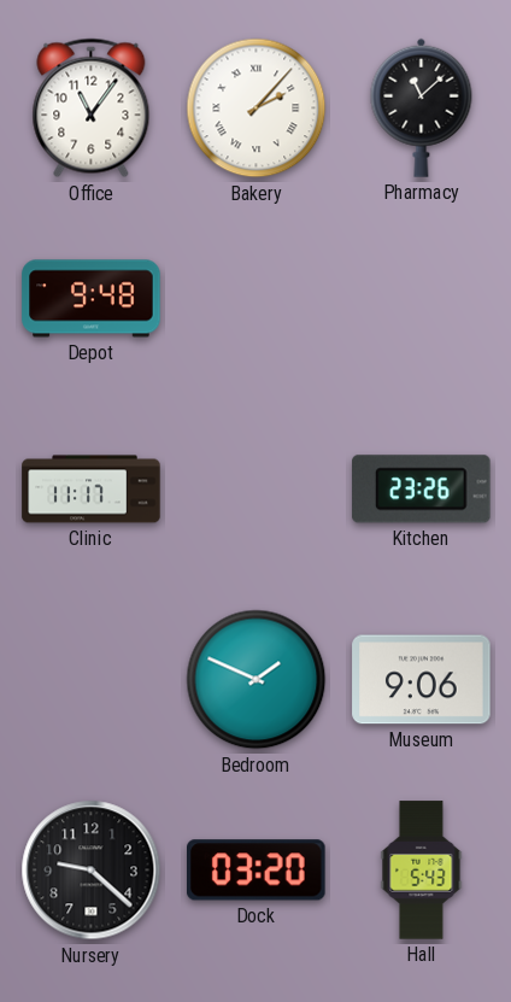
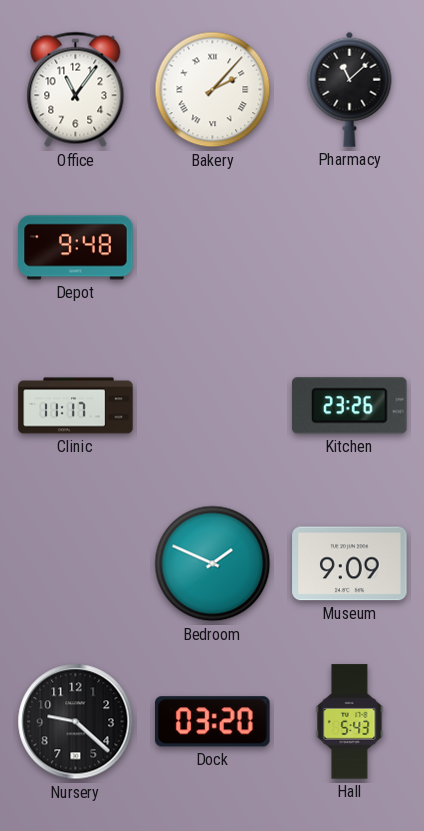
Museum: 9:06 -> 9:09
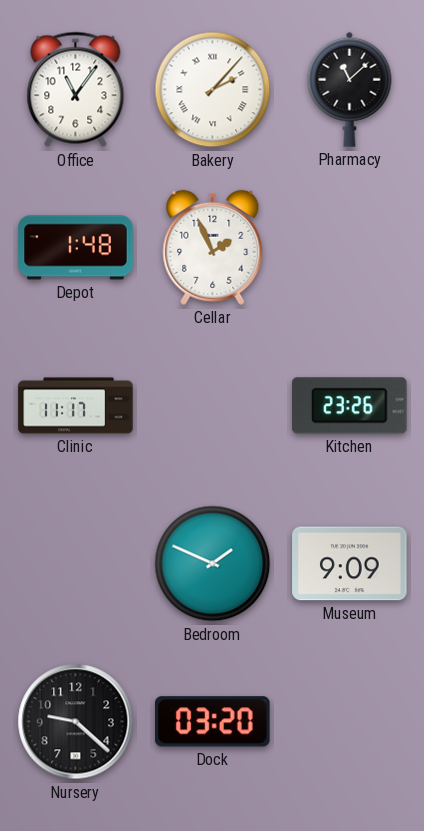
Depot: 9:48 -> 1:48
Cellar: none -> 1:56
Hall: 5:43 -> none
